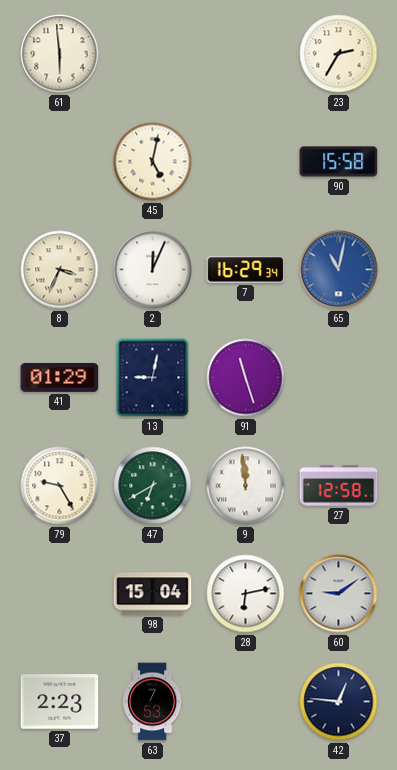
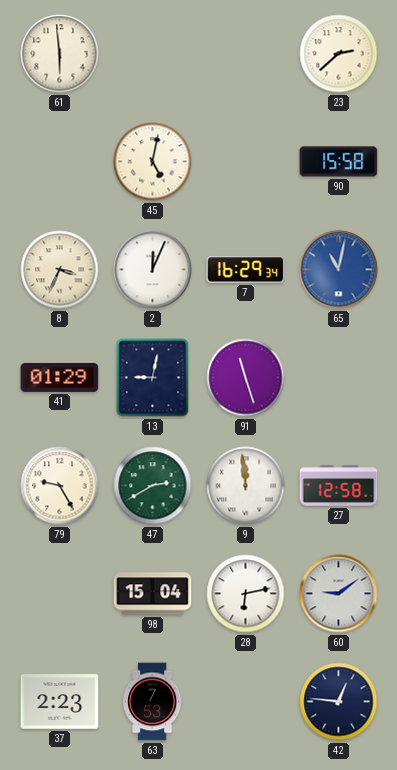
23: 2:35 -> 2:38
47: 6:40 -> 2:40
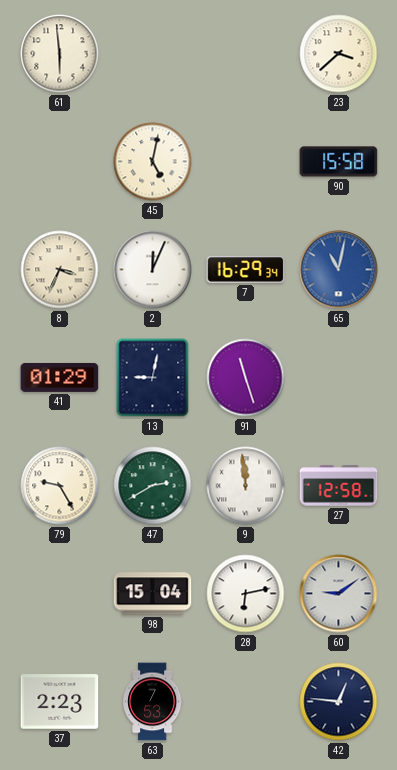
23: 2:38 -> 3:38
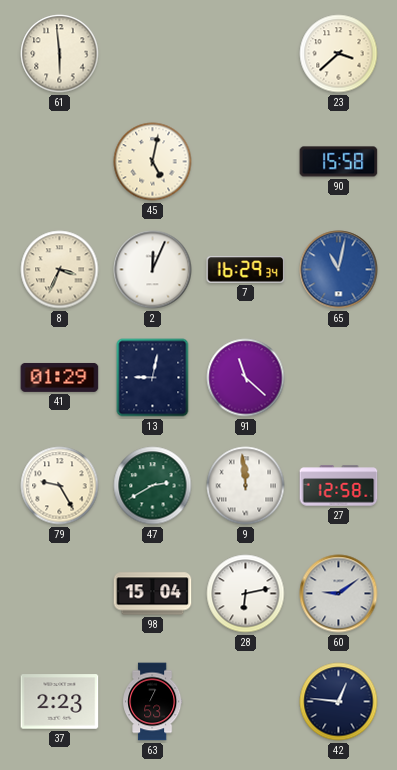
91: 11:27 -> 11:22
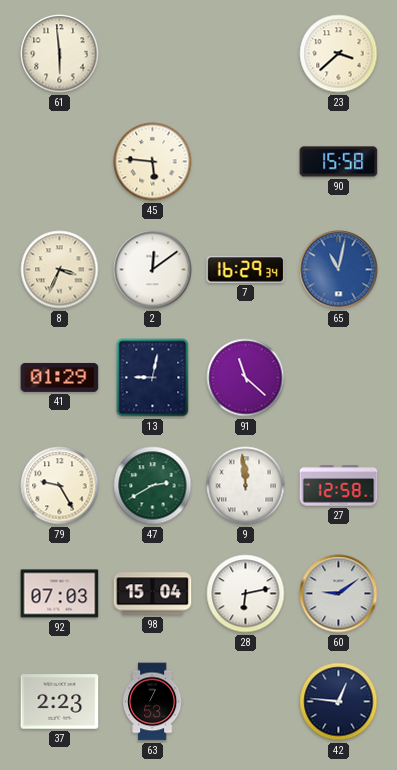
45: 5:02 -> 5:46
2: 12:04 -> 12:09
92: none -> 07:03
